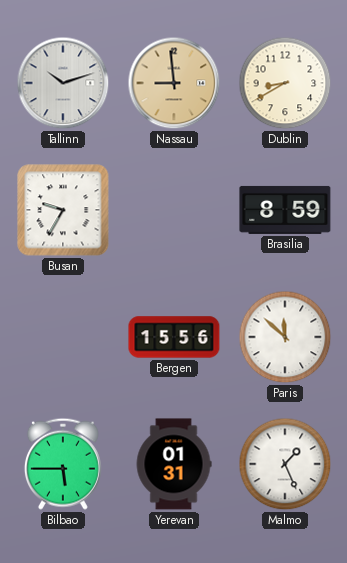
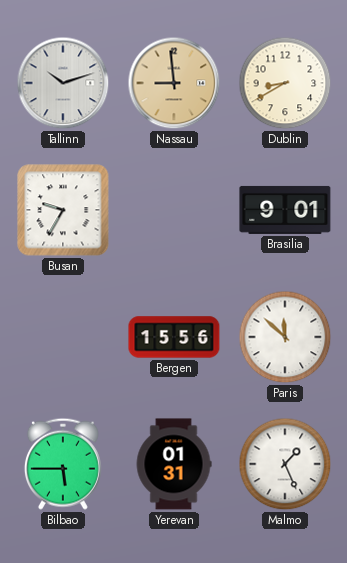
Brasilia: 8:59 -> 9:01
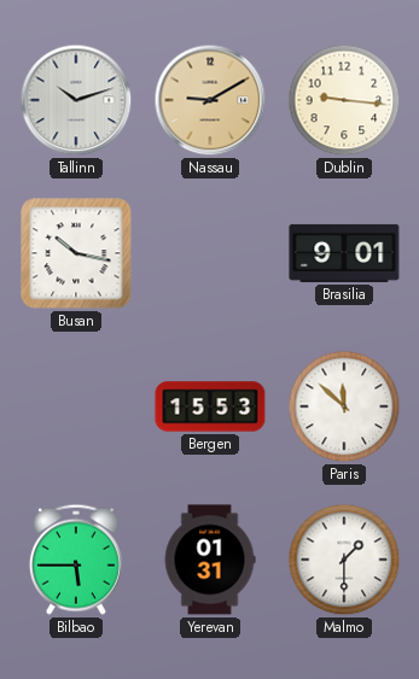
Nassau: 8:59 -> 9:10
Dublin: 8:40 -> 9:16
Busan: 9:35 -> 10:17
Bergen: 15:56 -> 15:53
Malmo: 1:26 -> 1:30
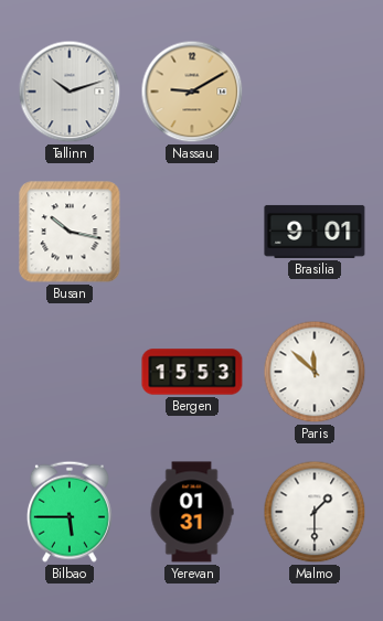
Dublin: 9:16 -> none
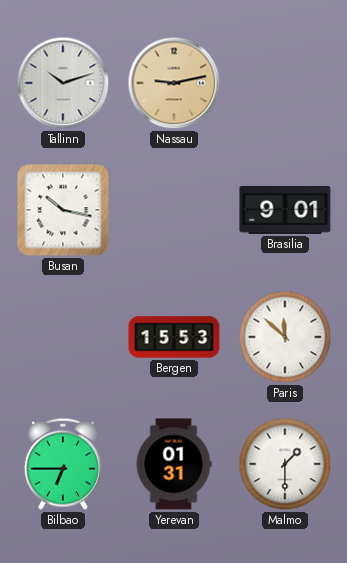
Nassau: 9:10 -> 9:13
Bilbao: 5:45 -> 6:45
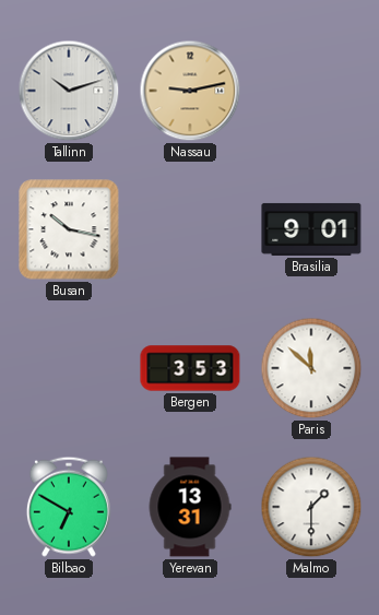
Bergen: 15:53 -> 3:53
Bilbao: 6:45 -> 6:50
Yerevan: 01:31 -> 13:31
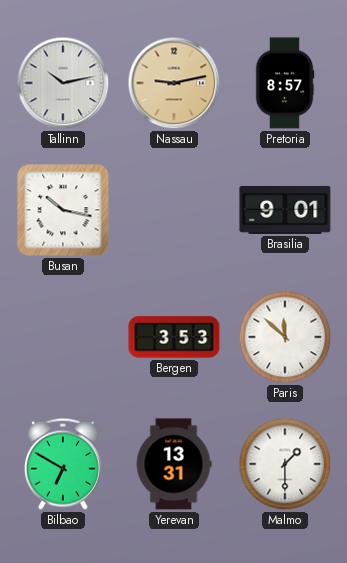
Tallinn: 10:12 -> 10:13
Pretoria: none -> 8:57
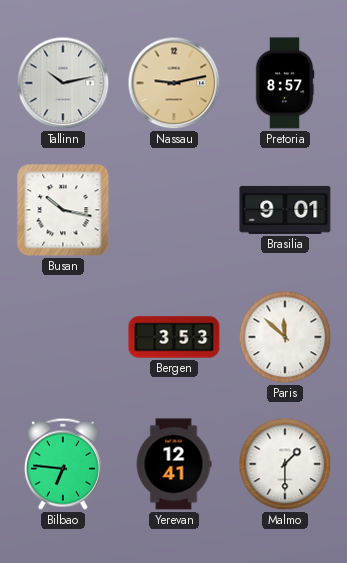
Bilbao: 6:50 -> 6:46
Yerevan: 13:31 -> 12:41
